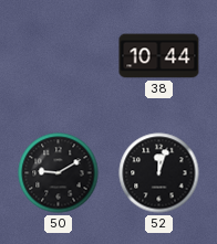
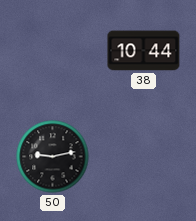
50: 9:10 -> 9:13
52: 12:03 -> none
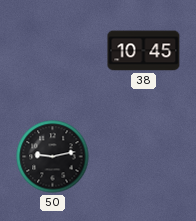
38: 10:44 -> 10:45
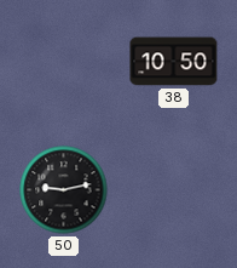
38: 10:45 -> 10:50
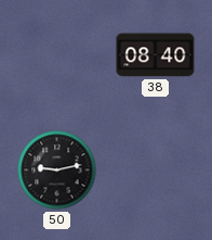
38: 10:50 -> 08:40
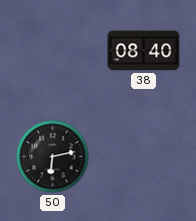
50: 9:13 -> 6:13
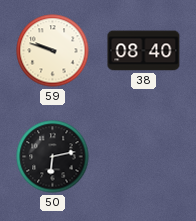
59: none -> 9:48
